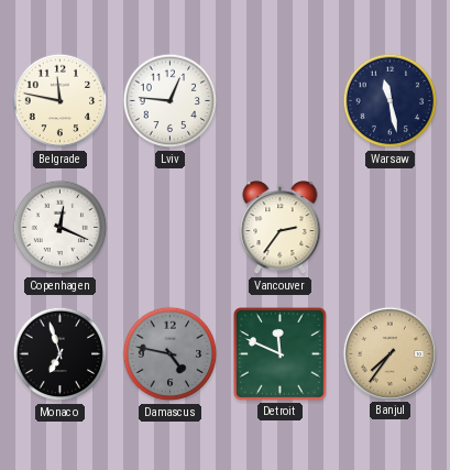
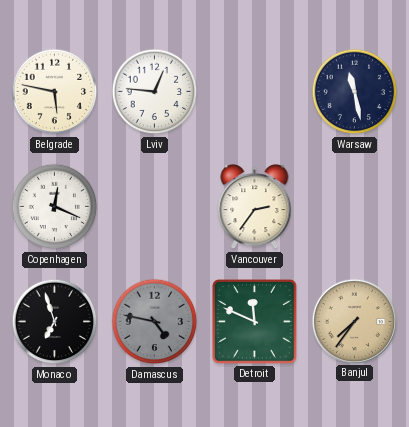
Belgrade: 11:47 -> 5:47
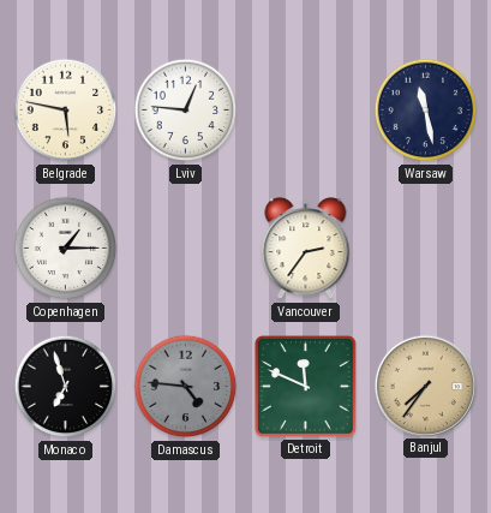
Copenhagen: 12:19 -> 1:15
Damascus: 4:47 -> 4:46
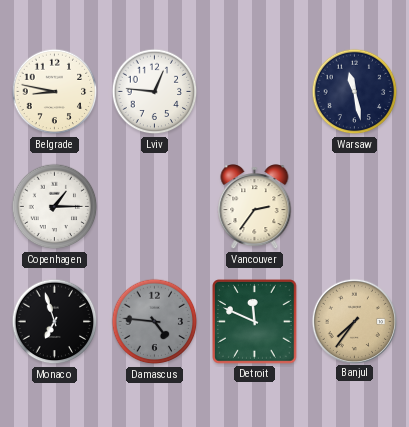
Belgrade: 5:47 -> 8:47
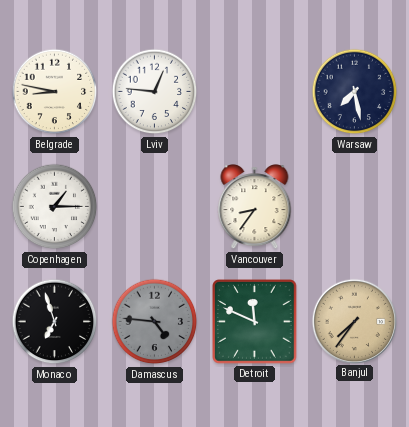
Warsaw: 11:28 -> 7:28
Vancouver: 2:36 -> 8:36
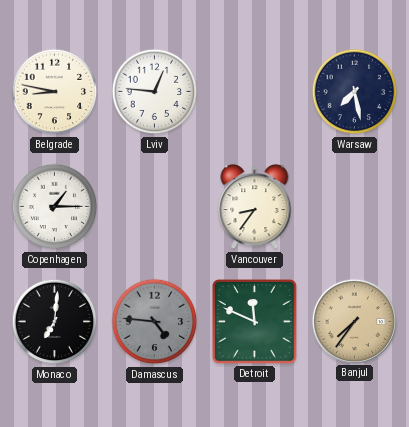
Monaco: 6:57 -> 7:01
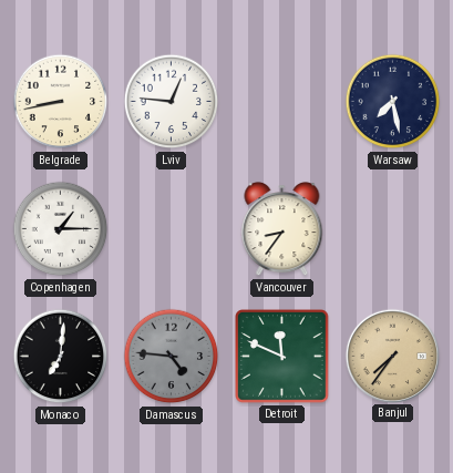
Belgrade: 8:47 -> 8:43
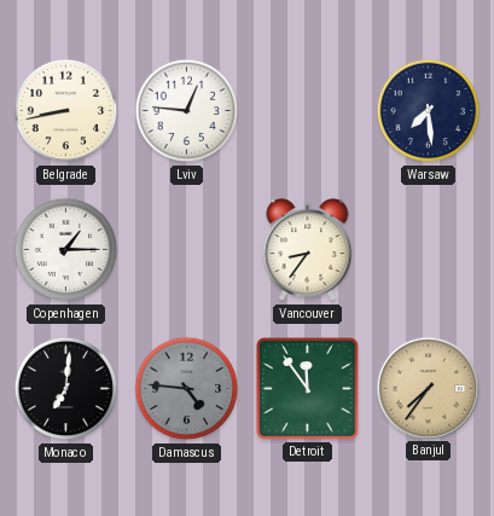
Warsaw: 7:28 -> 7:29
Detroit: 11:49 -> 11:54
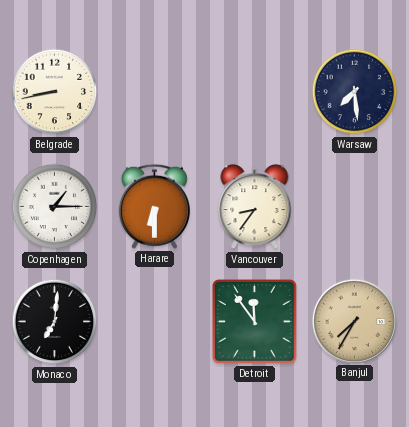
Lviv: 12:46 -> none
Harare: none -> 6:30
Damascus: 4:46 -> none
Banjul: 7:36 -> 7:35
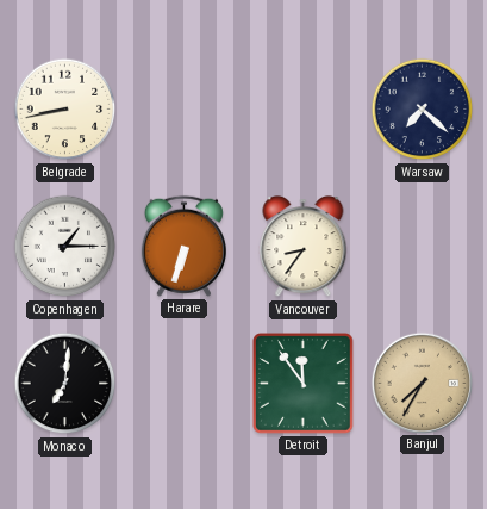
Warsaw: 7:29 -> 7:22
Harare: 6:30 -> 6:33
